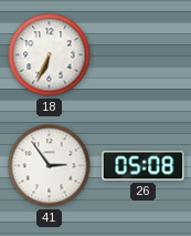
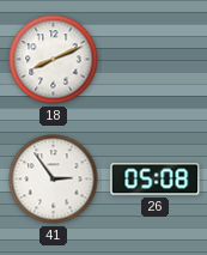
18: 6:34 -> 8:11
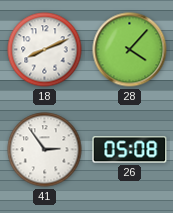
28: none -> 4:07
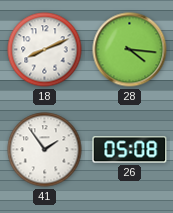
28: 4:07 -> 4:16
41: 2:54 -> 1:54
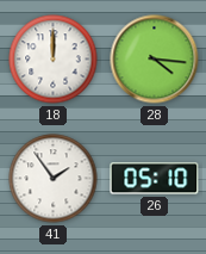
18: 8:11 -> 12:00
26: 05:08 -> 05:10
